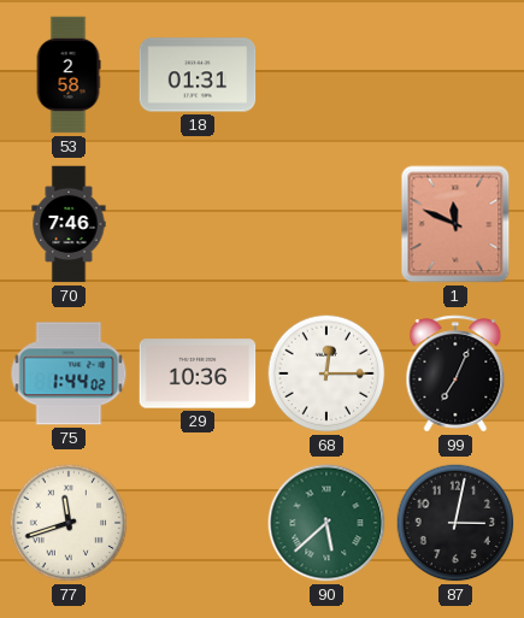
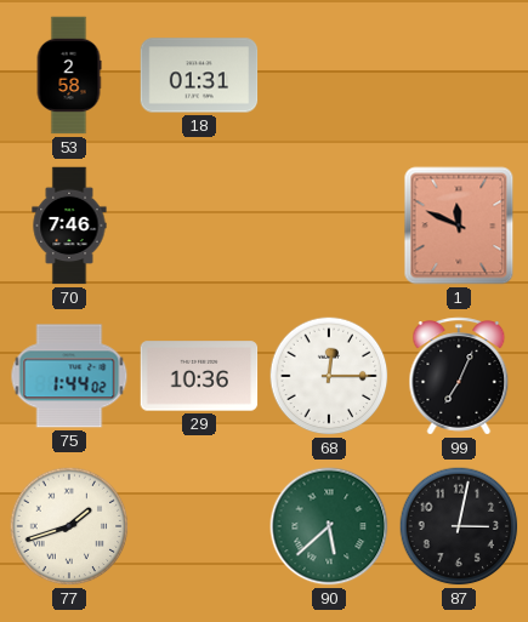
77: 11:42 -> 1:42
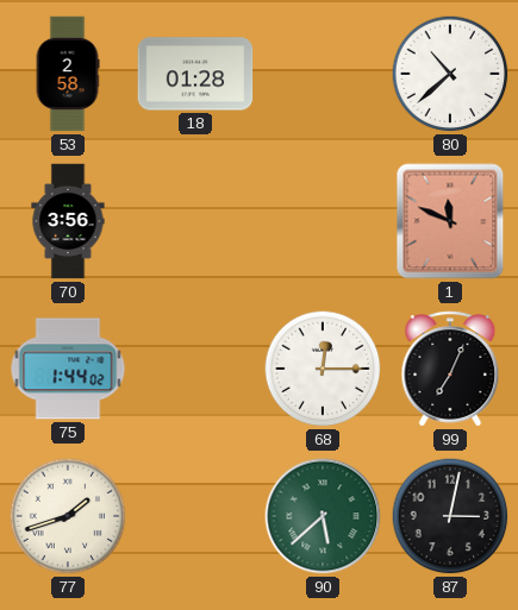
18: 01:31 -> 01:28
80: none -> 10:38
70: 7:46 -> 3:56
29: 10:36 -> none
